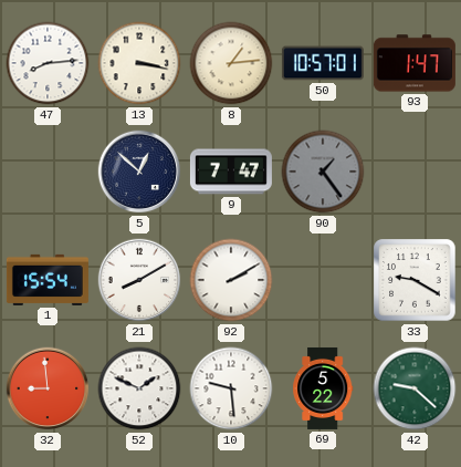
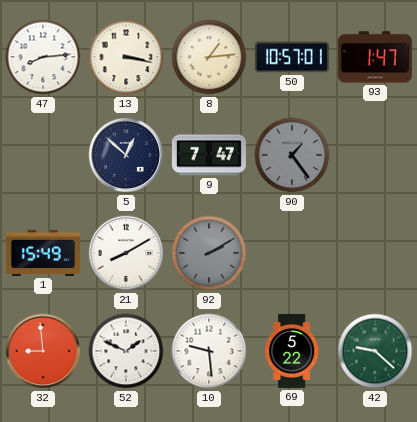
1: 15:54 -> 15:49
92 dial: white -> grey
33: 9:20 -> none
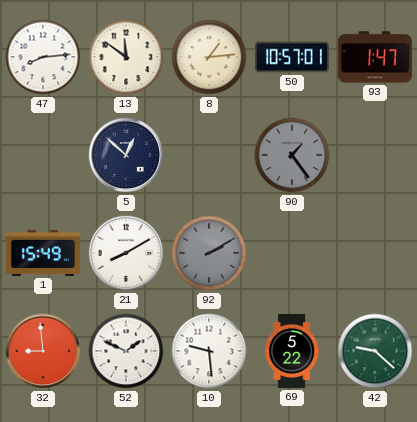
13: 3:17 -> 11:51
9: 7:47 -> none
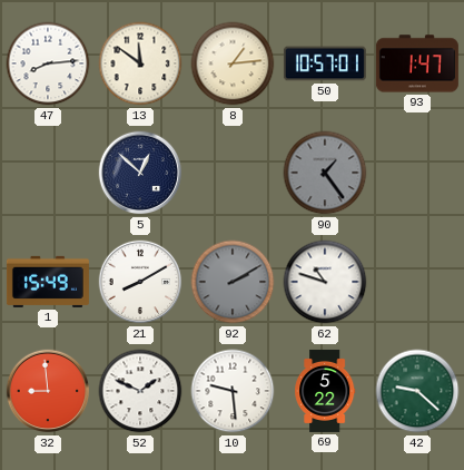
62: none -> 10:48
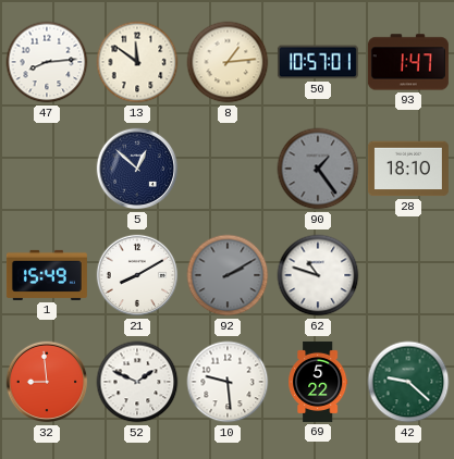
28: none -> 18:10
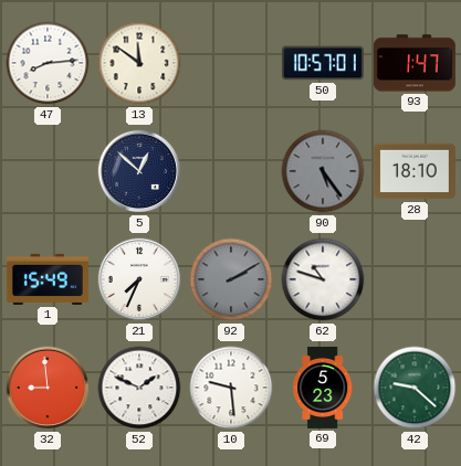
8: 1:14 -> none
90: 1:24 -> 5:24
21: 8:10 -> 7:34
69: 5:22 -> 5:23
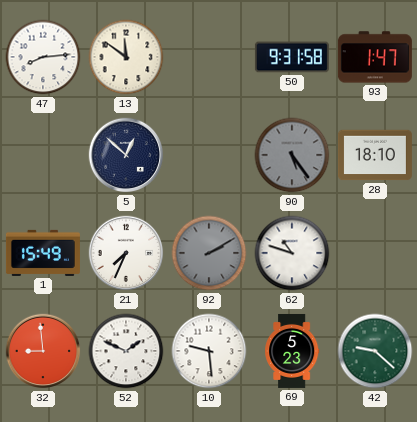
50: 10:57 -> 9:31
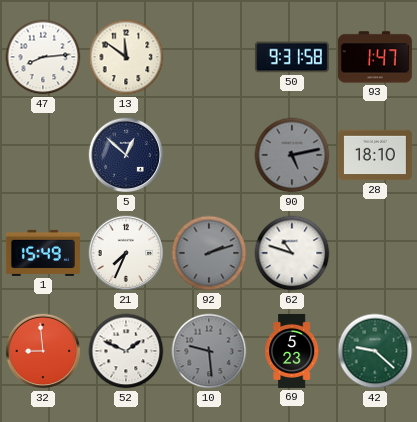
90: 5:24 -> 5:13
92: 2:10 -> 2:12
10 dial: white -> grey
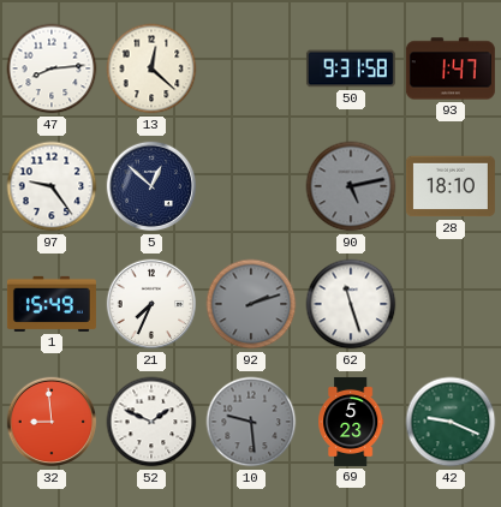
13: 11:51 -> 12:22
97: none -> 9:24
62: 10:48 -> 11:27
42: 9:22 -> 9:19
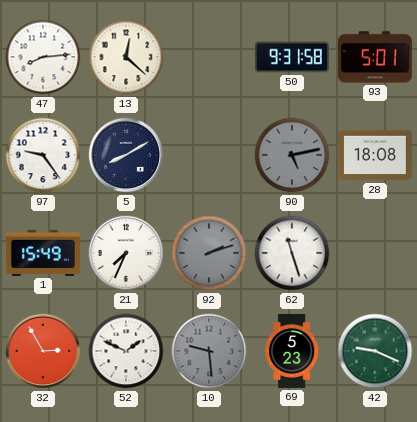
93: 1:47 -> 5:01
5: 12:52 -> 8:10
28: 18:10 -> 18:08
32: 8:59 -> 2:55
